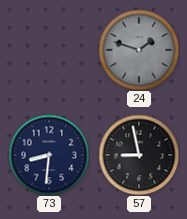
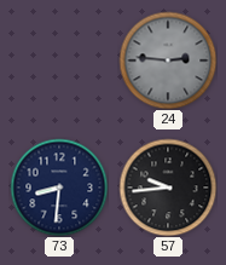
24: 1:48 -> 2:46
57: 8:58 -> 9:44
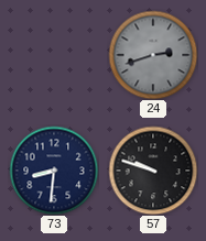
24: 2:46 -> 2:42
57: 9:44 -> 9:48
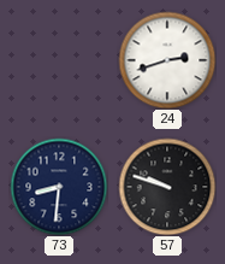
24 dial: grey -> white
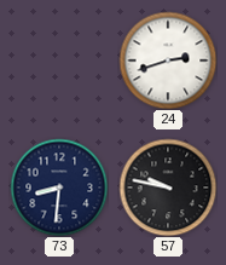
57: 9:48 -> 9:47
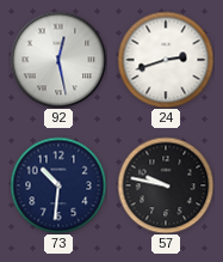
92: none -> 12:28
73: 8:31 -> 10:31
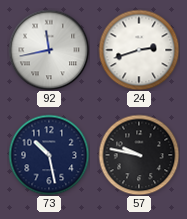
92: 12:28 -> 11:43
73: 10:31 -> 10:28
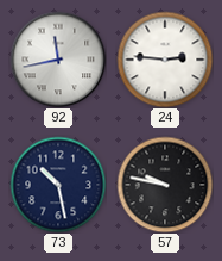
24: 2:42 -> 2:46
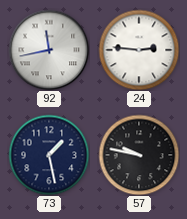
73: 10:28 -> 1:28
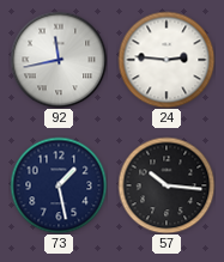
57: 9:47 -> 10:16
